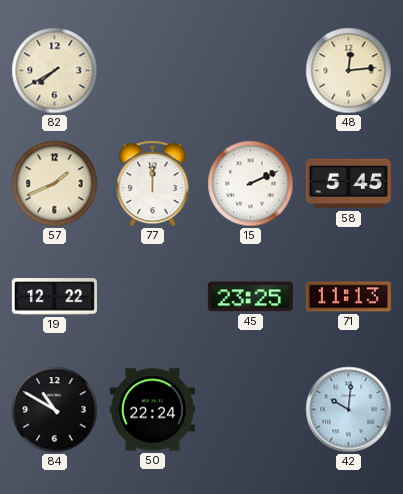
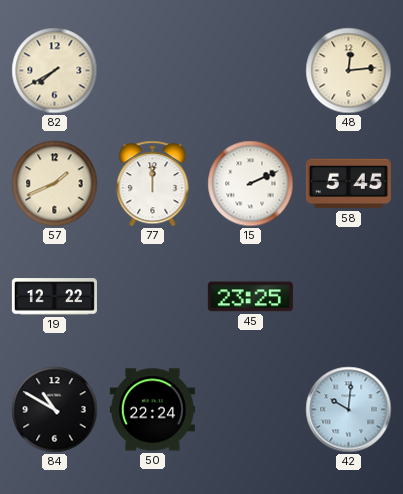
71: 11:13 -> none
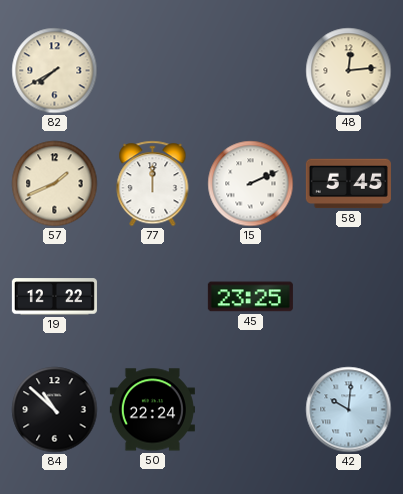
84: 10:50 -> 10:52
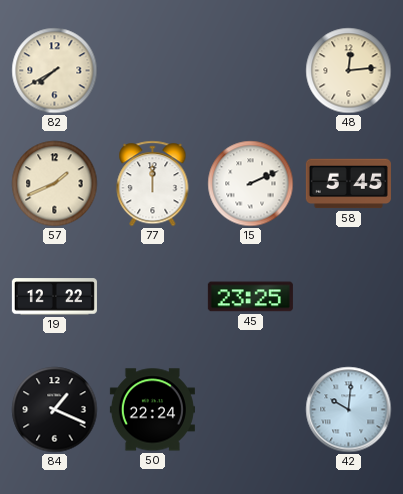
84: 10:52 -> 1:19
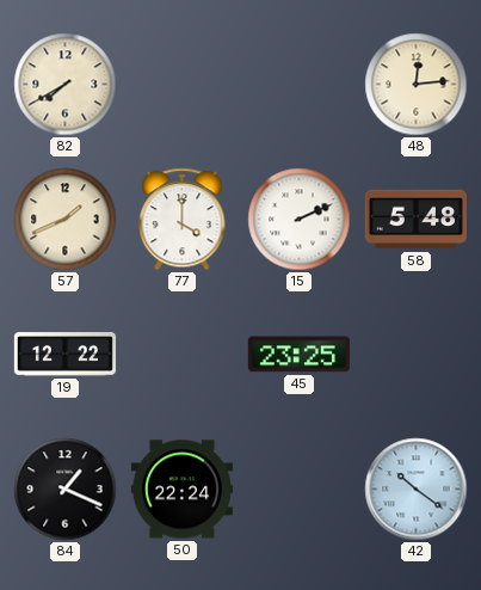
77: 12:00 -> 4:00
58: 5:45 -> 5:48
42: 10:01 -> 10:21
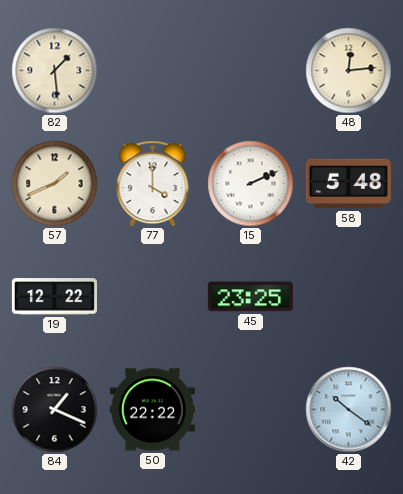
82: 7:40 -> 1:29
50: 22:24 -> 22:22
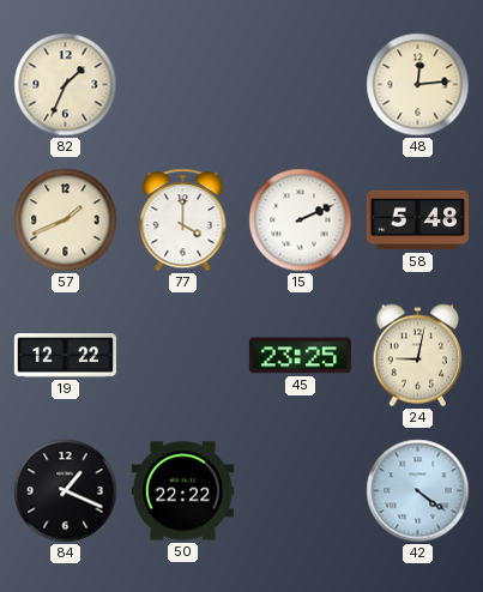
82: 1:29 -> 1:34
24: none -> 9:02
42: 10:21 -> 4:21
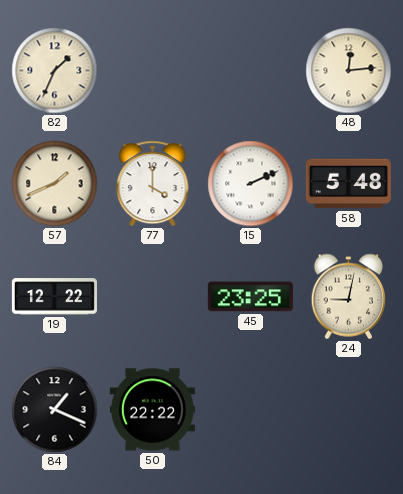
42: 4:21 -> none
